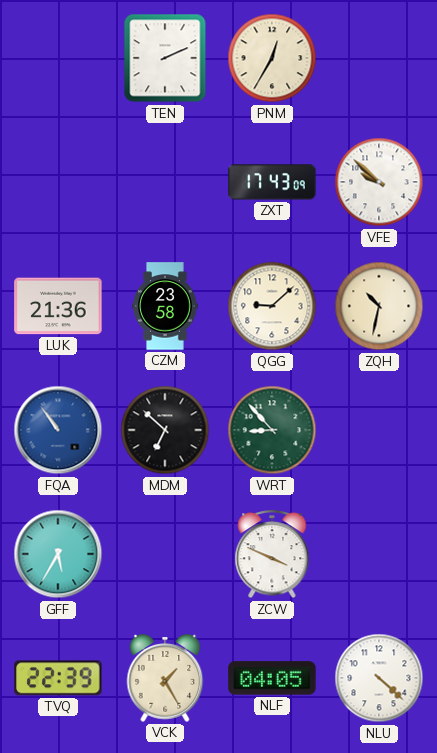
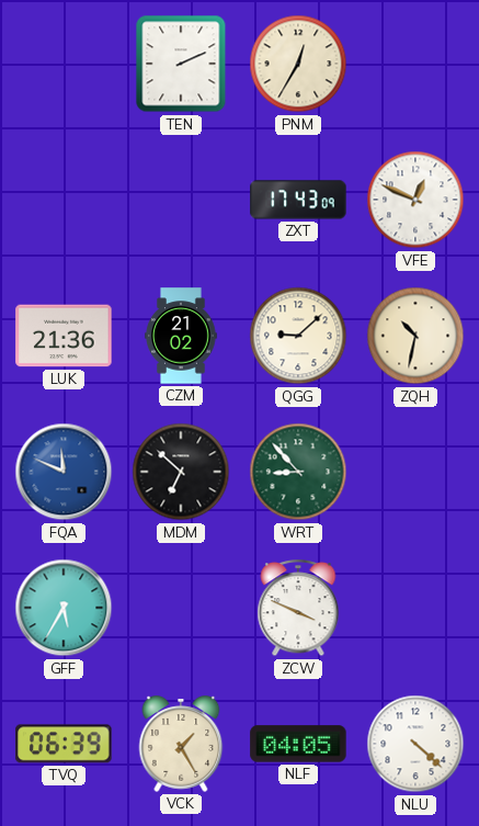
VFE: 9:52 -> 12:49
CZM: 23:58 -> 21:02
FQA: 10:54 -> 11:49
TVQ: 22:39 -> 06:39
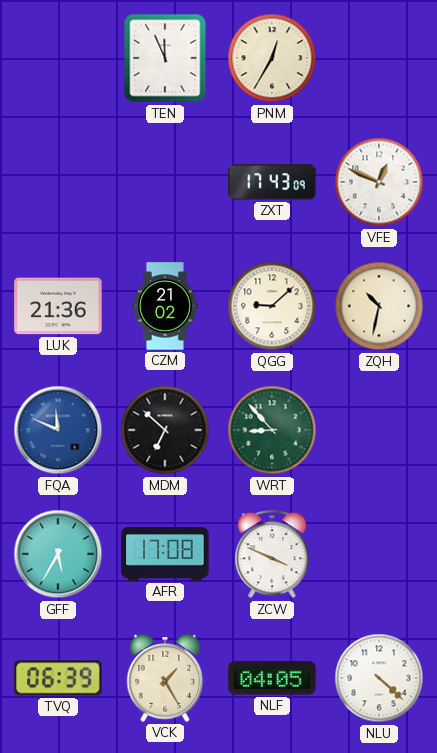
TEN: 2:11 -> 11:56
AFR: none -> 17:08
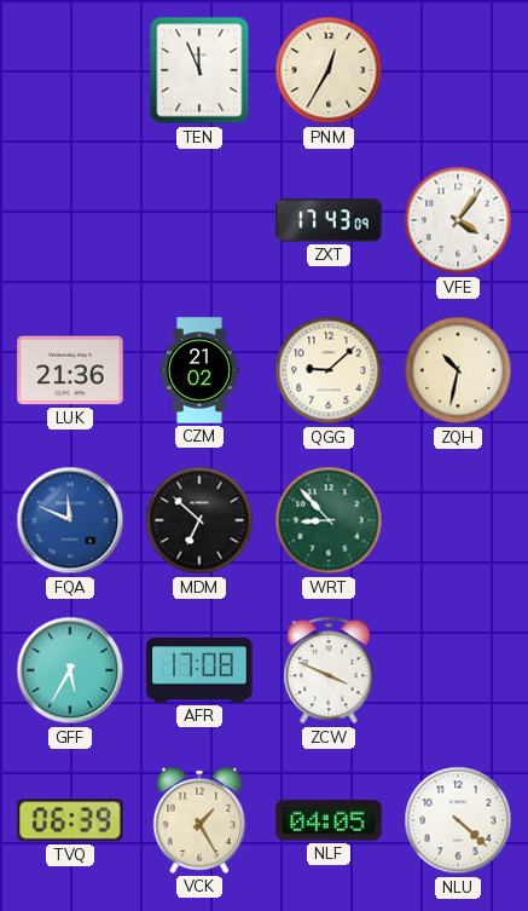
VFE: 12:49 -> 4:06
